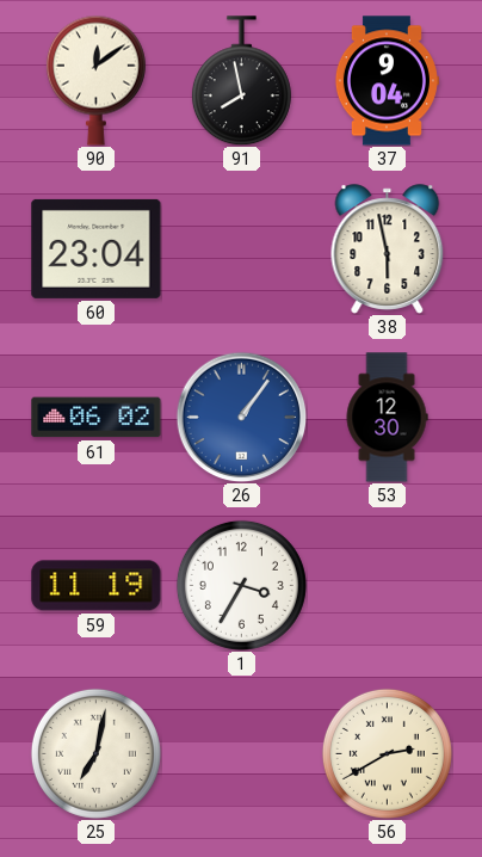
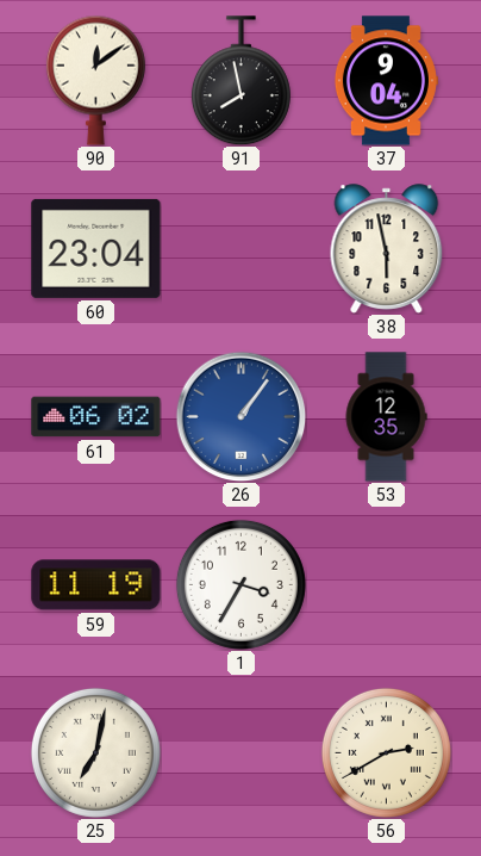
53: 12:30 -> 12:35
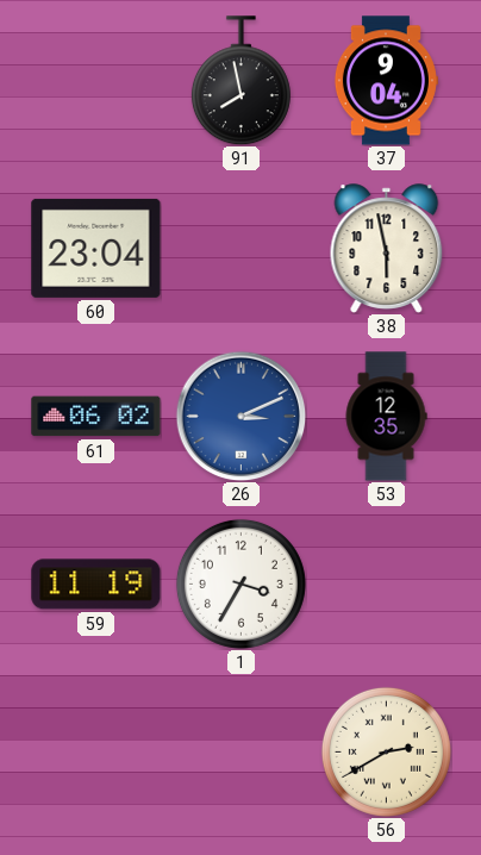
90: 12:09 -> none
26: 1:06 -> 3:11
25: 7:02 -> none
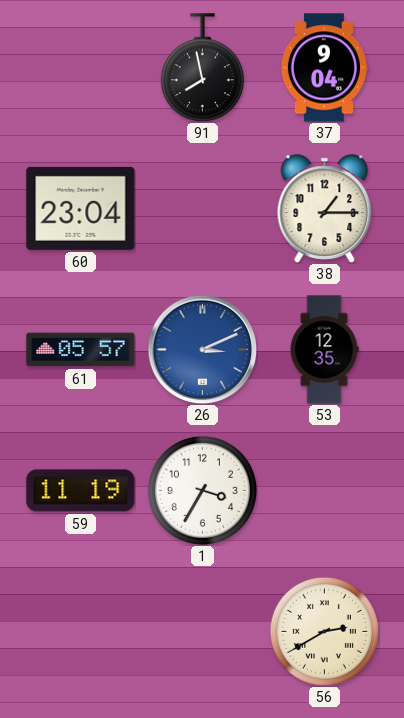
38: 5:58 -> 1:15
61: 06:02 -> 05:57
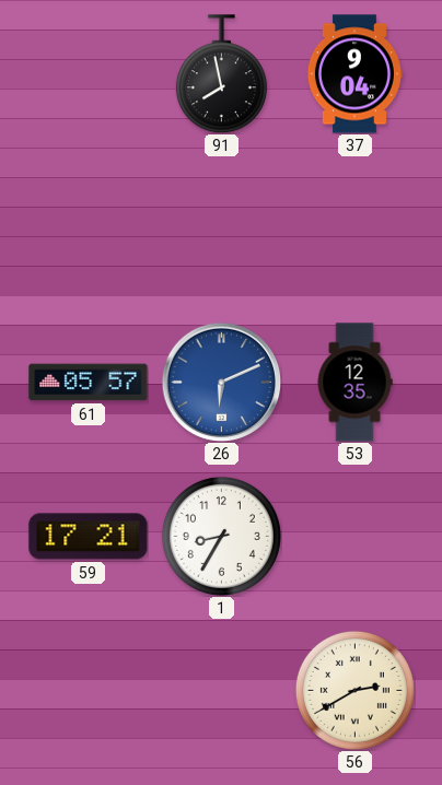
60: 23:04 -> none
38: 1:15 -> none
26: 3:11 -> 6:11
59: 11:19 -> 17:21
1: 3:35 -> 8:35
